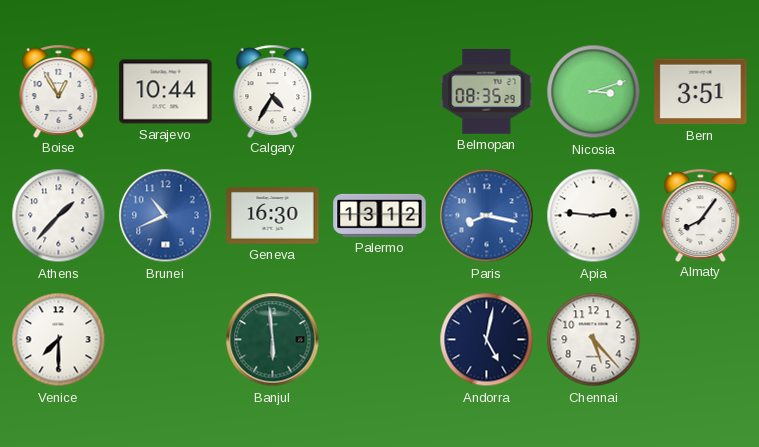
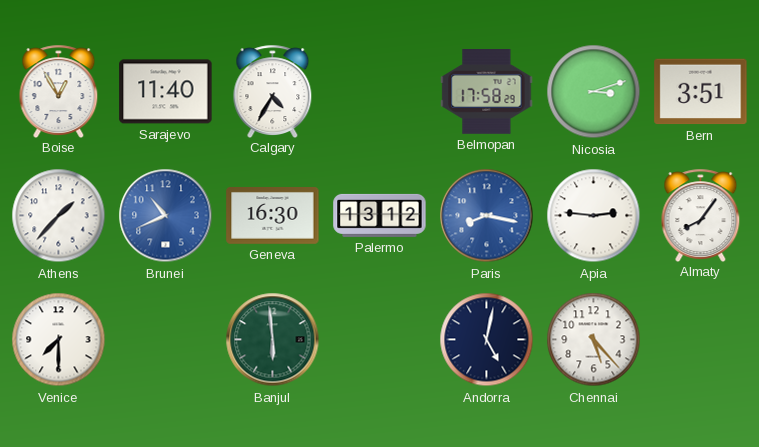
Sarajevo: 10:44 -> 11:40
Belmopan: 08:35 -> 17:58
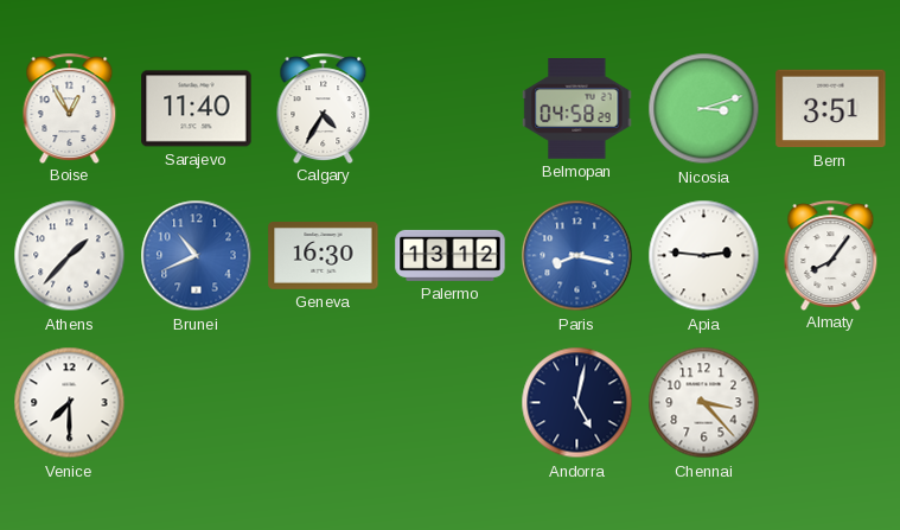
Belmopan: 17:58 -> 04:58
Banjul: 5:59 -> none
Chennai: 5:23 -> 3:23
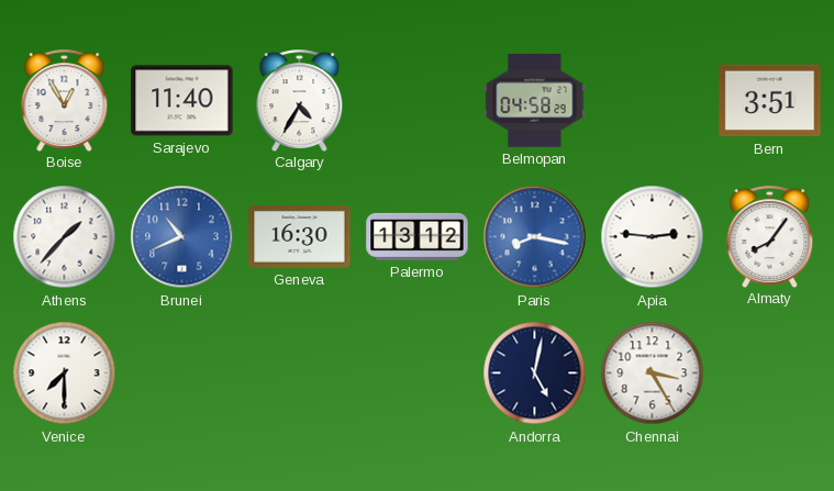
Nicosia: 3:12 -> none
Chennai: 3:23 -> 3:25
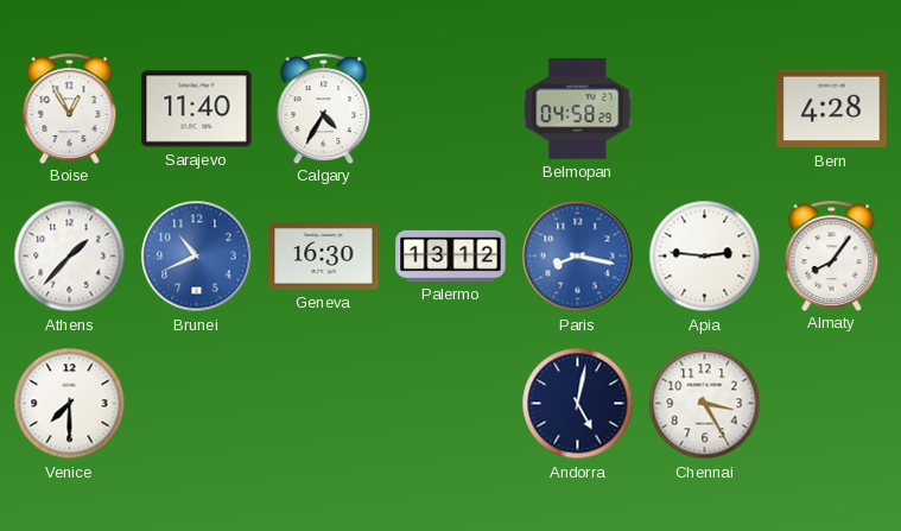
Bern: 3:51 -> 4:28
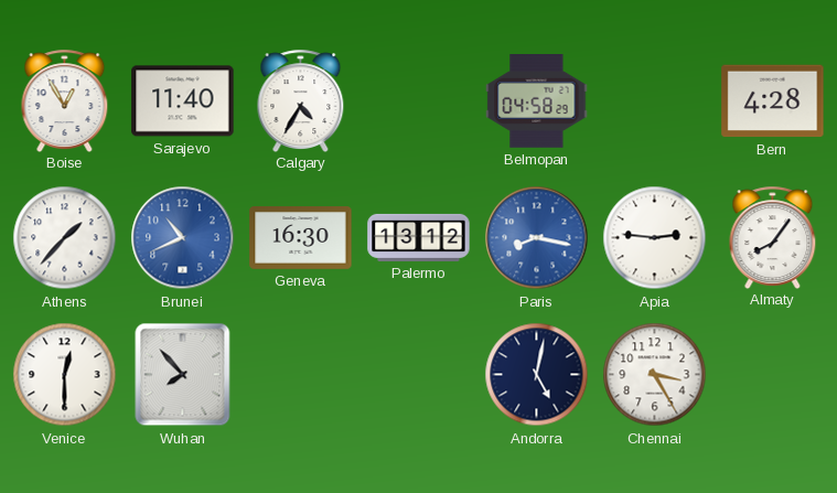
Venice: 7:30 -> 12:30
Wuhan: none -> 7:53
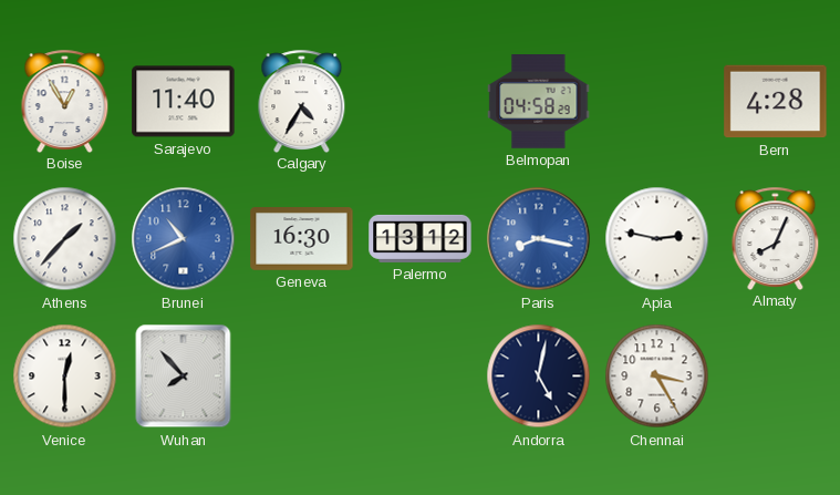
Apia: 2:46 -> 2:47
Almaty: 8:06 -> 8:04
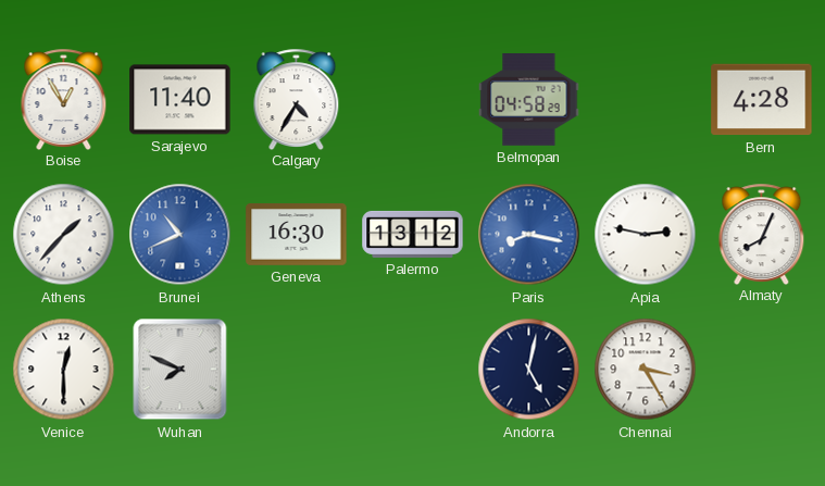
Wuhan: 7:53 -> 7:49
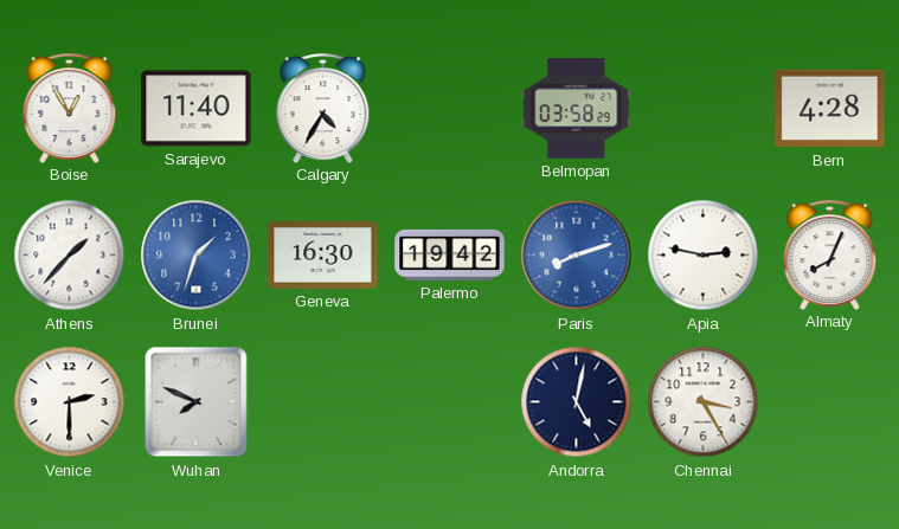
Belmopan: 04:58 -> 03:58
Brunei: 10:41 -> 1:33
Palermo: 13:12 -> 19:42
Paris: 8:17 -> 8:12
Venice: 12:30 -> 2:30
